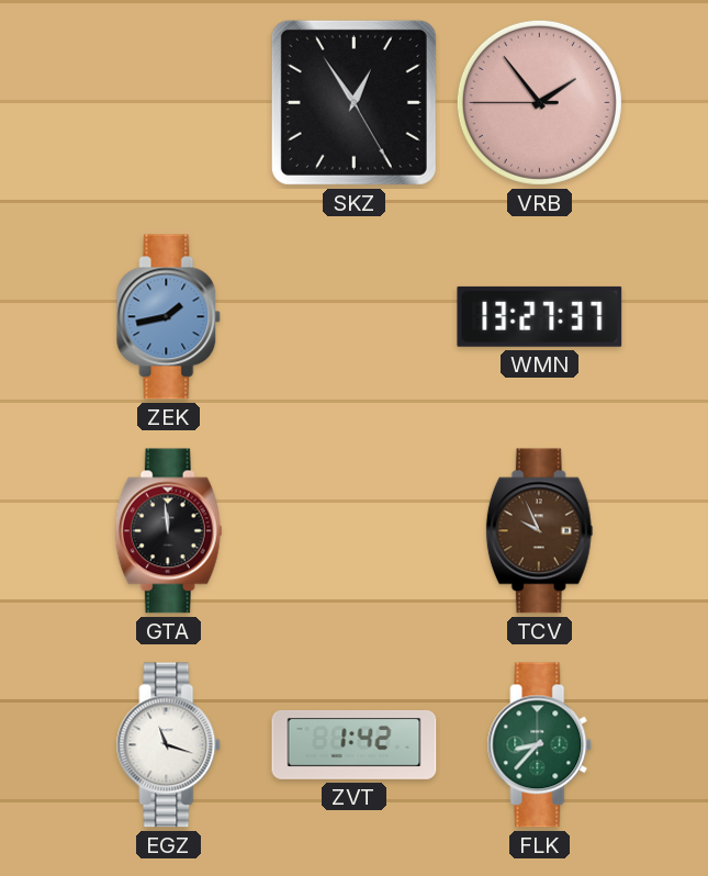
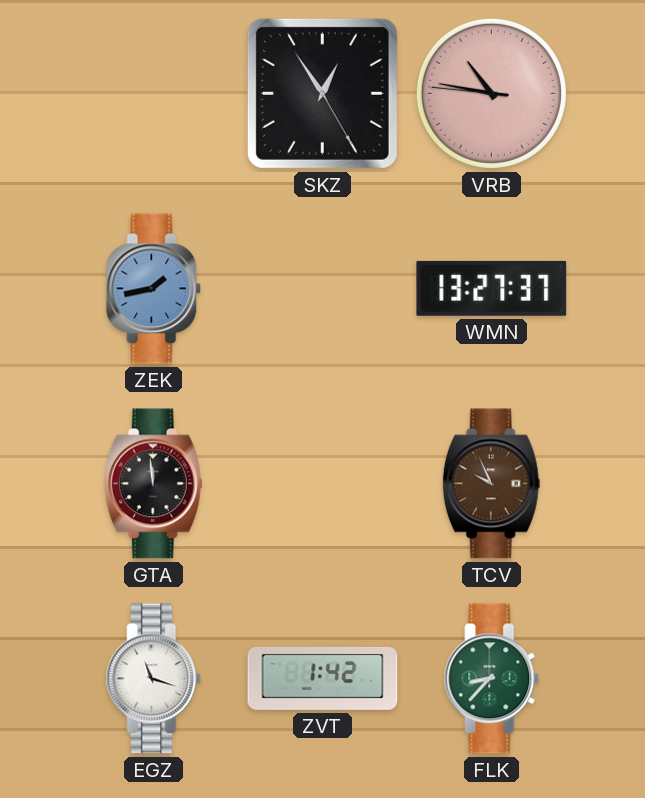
VRB: 1:53 -> 10:46
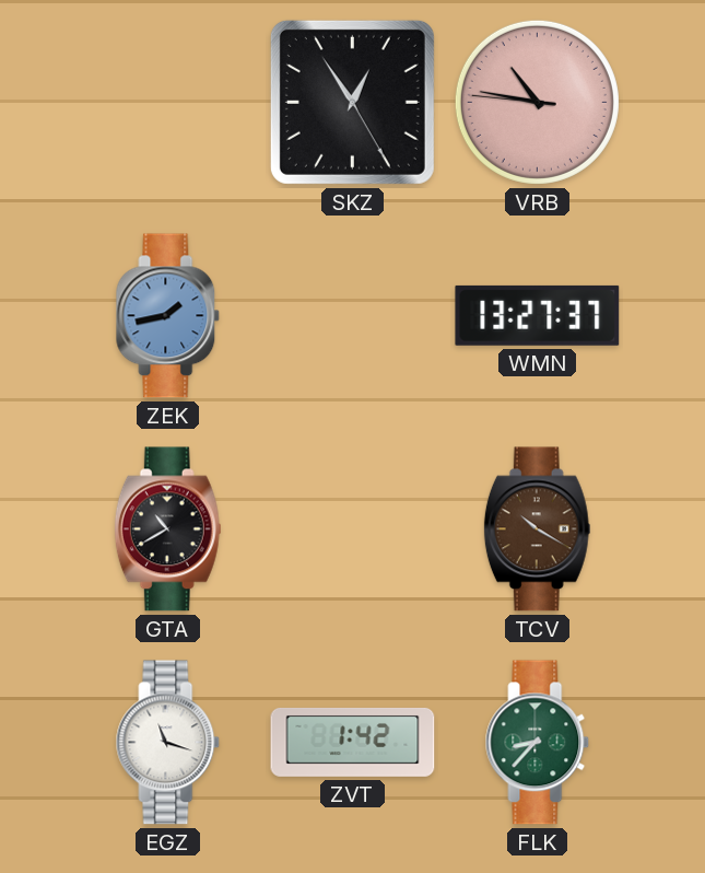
GTA: 11:59 -> 10:40
TCV: 9:56 -> 10:20
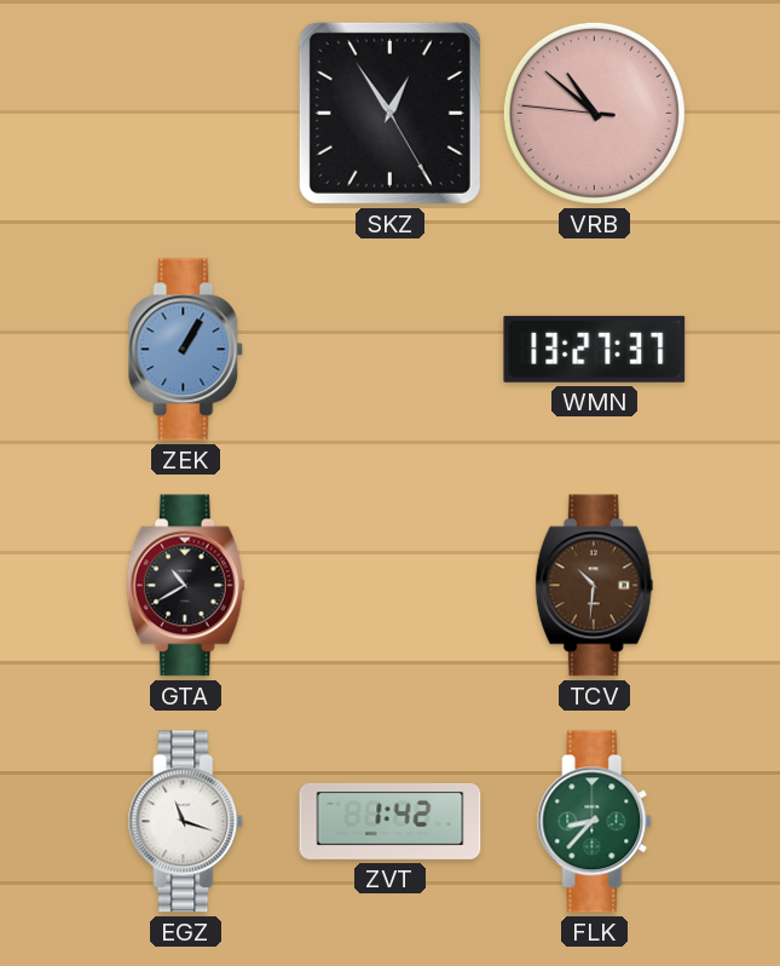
VRB: 10:46 -> 10:51
ZEK: 1:43 -> 1:05
TCV: 10:20 -> 10:31
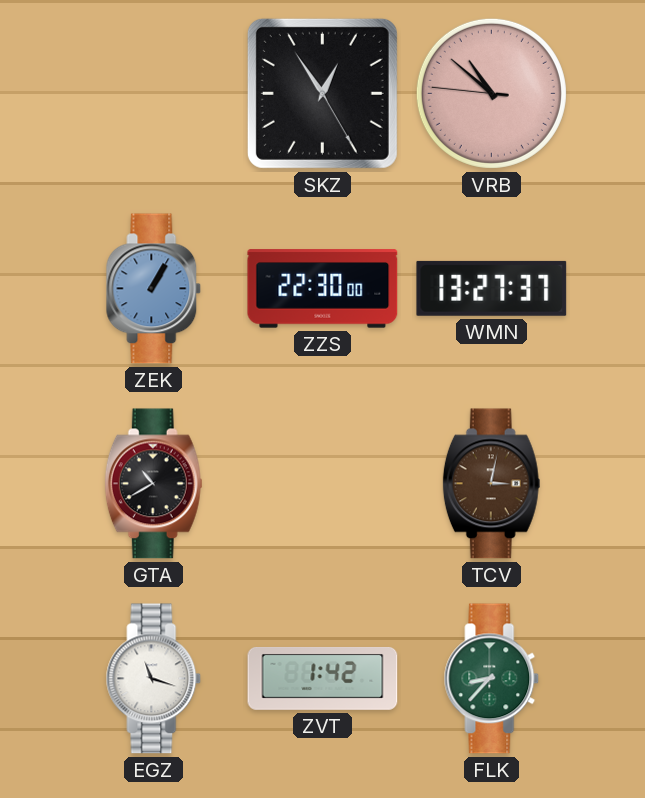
ZZS: none -> 22:30
TCV: 10:31 -> 3:02
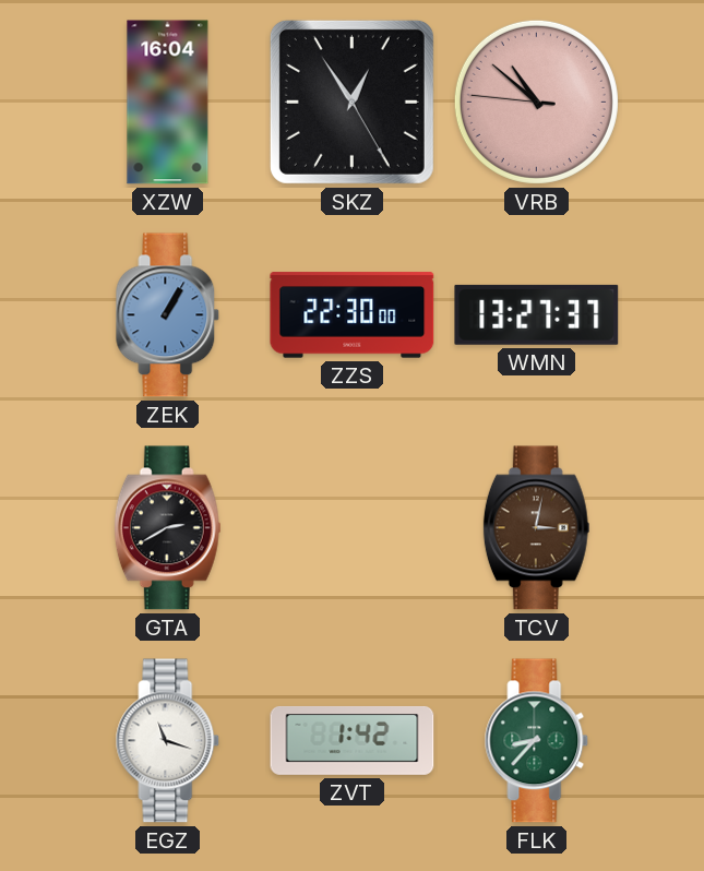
XZW: none -> 16:04
GTA: 10:40 -> 2:40
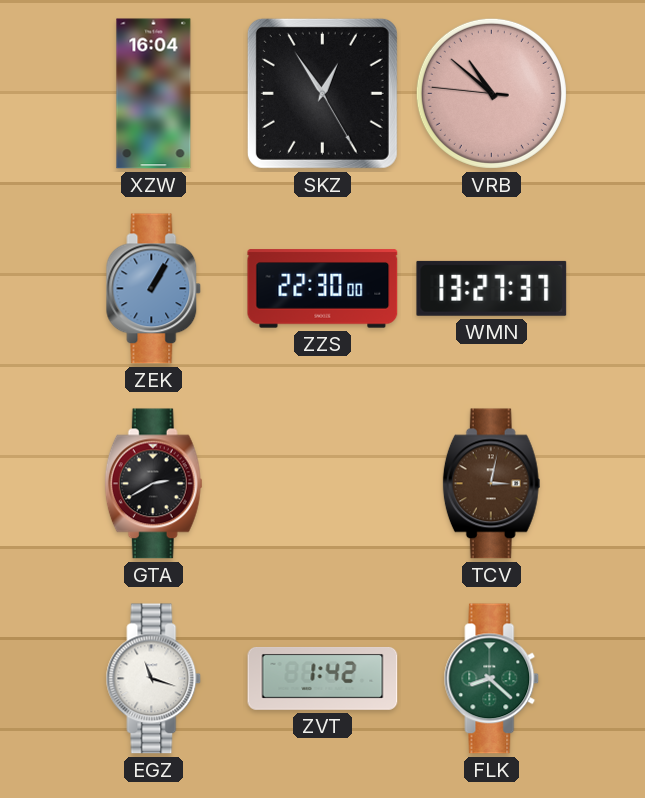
FLK: 8:37 -> 8:22
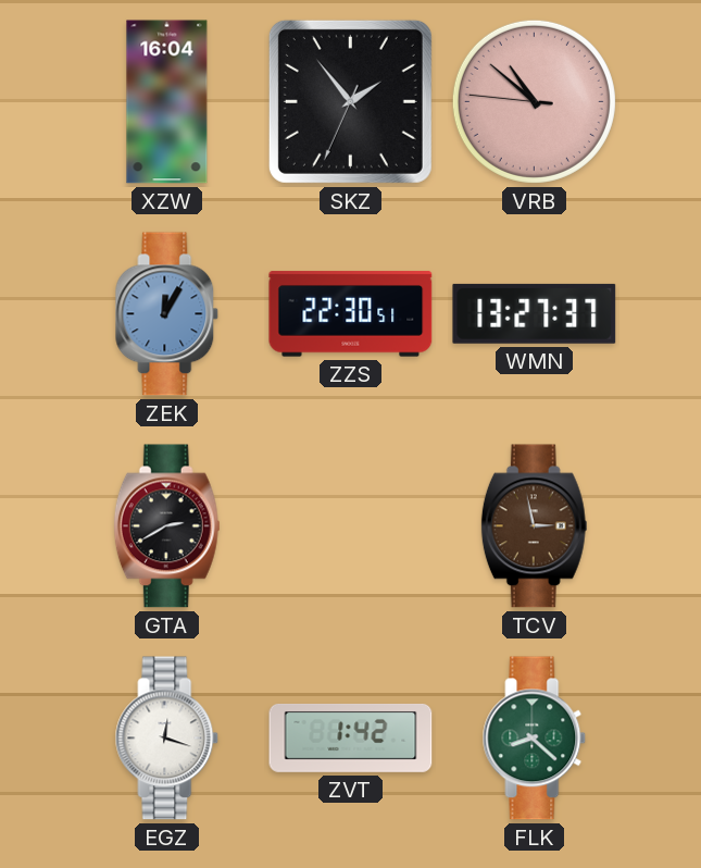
SKZ: 12:54 -> 1:53
ZEK: 1:05 -> 12:05
ZZS: 22:30:00 -> 22:30:51
TCV: 3:02 -> 2:58
EGZ: 11:18 -> 12:18
